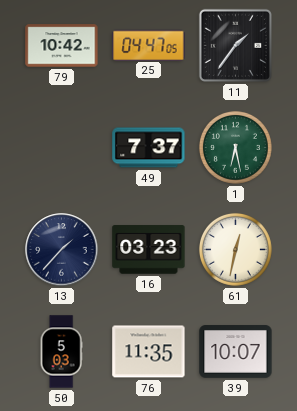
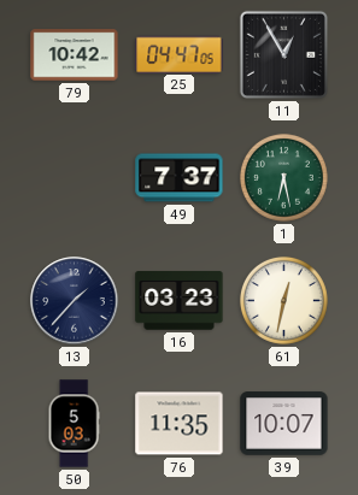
11: 1:36 -> 12:55
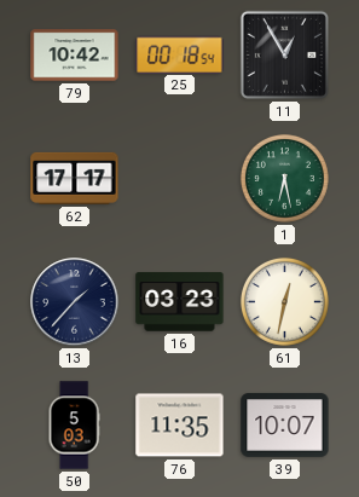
25: 04:47 -> 00:18
62: none -> 17:17
49: 7:37 -> none
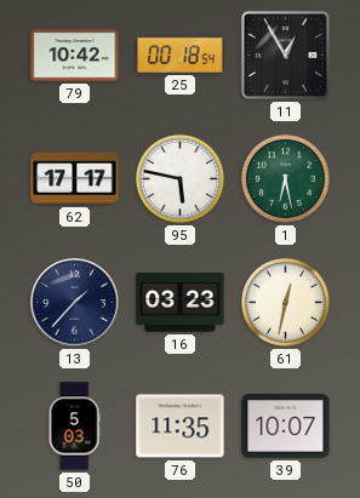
95: none -> 5:47
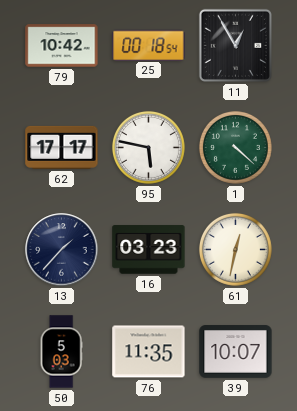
1: 6:28 -> 4:22
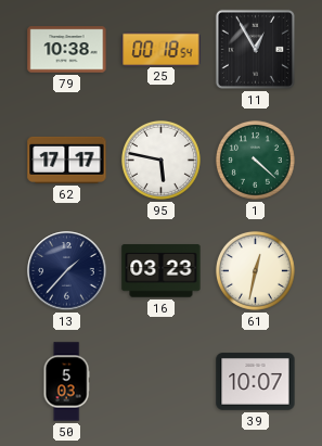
79: 10:42 -> 10:38
76: 11:35 -> none
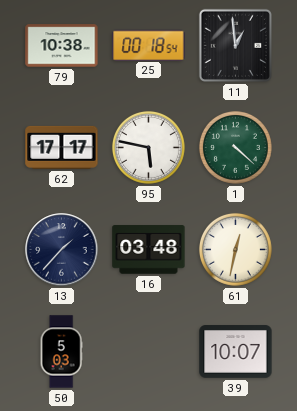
11: 12:55 -> 12:59
16: 03:23 -> 03:48
